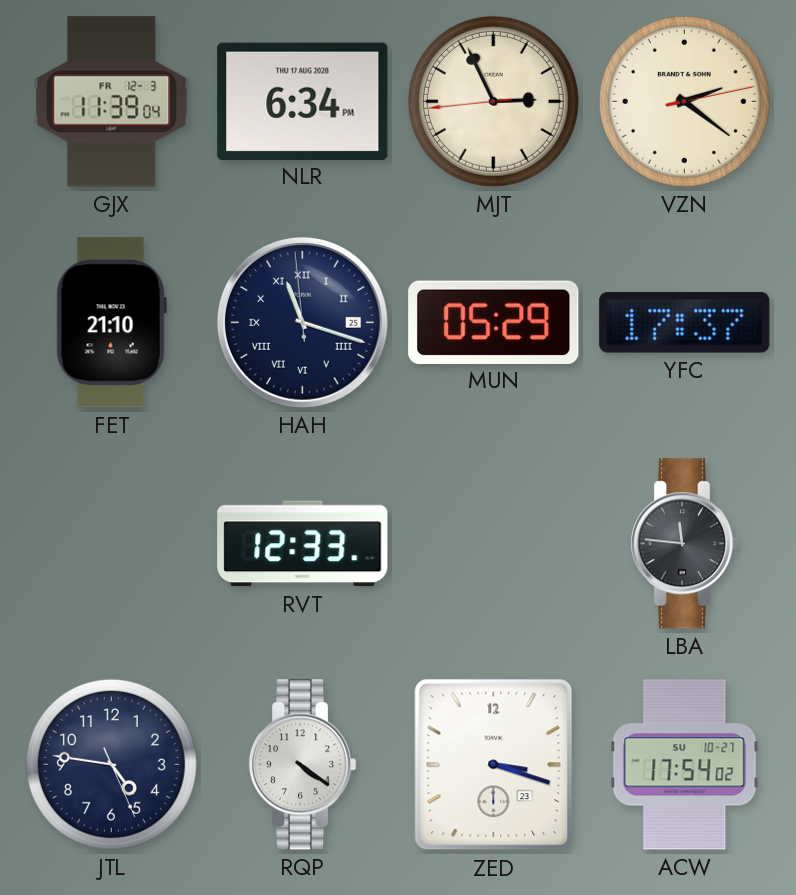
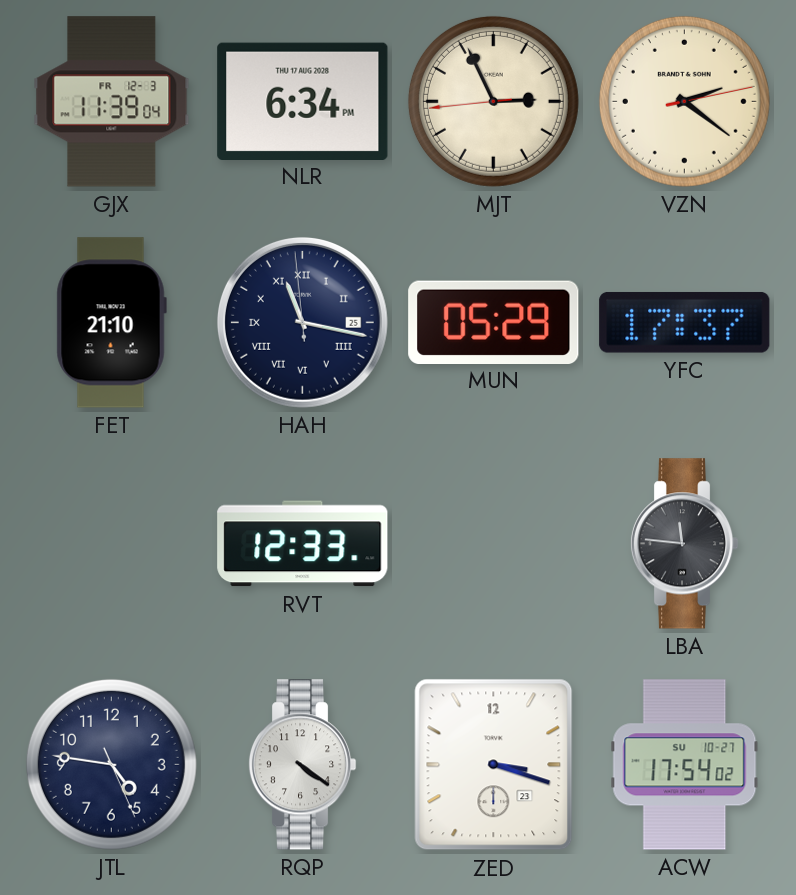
HAH: 11:17 -> 11:16
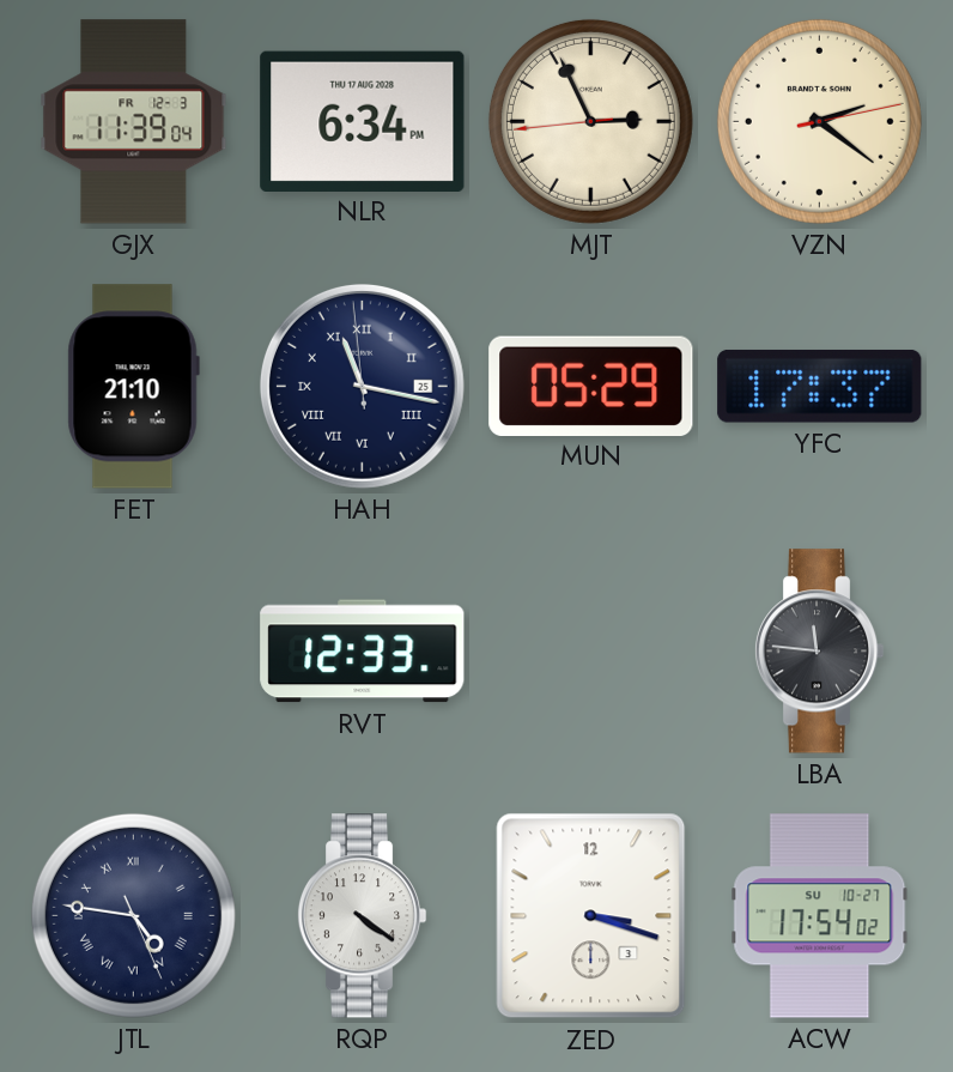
JTL numerals: Arabic -> Roman
ZED date: 23 -> 3
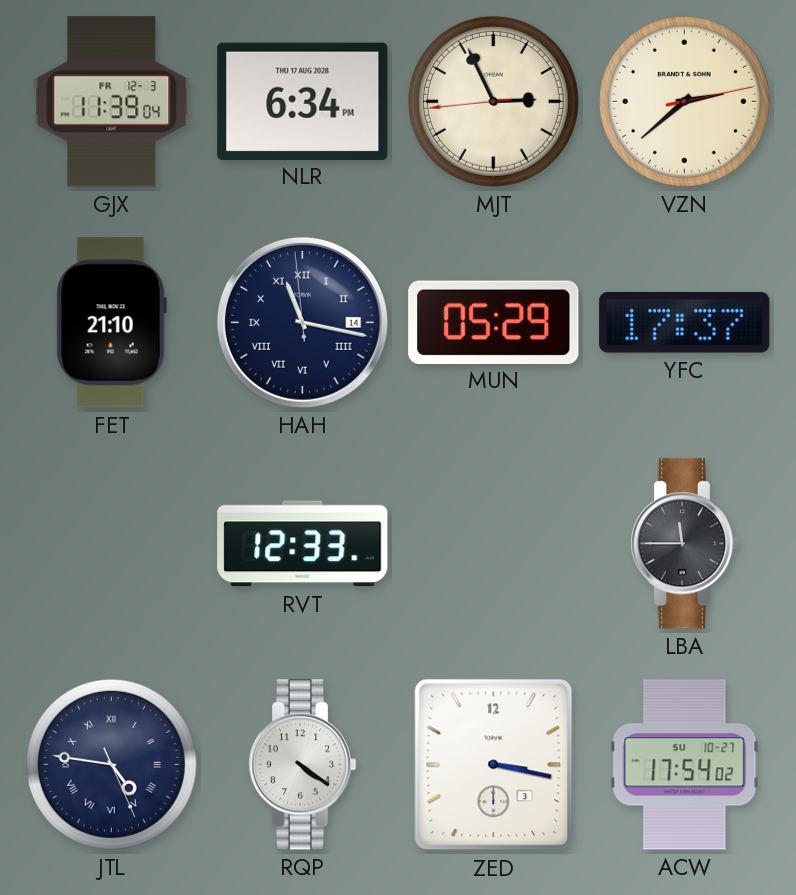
VZN: 2:21 -> 2:38
HAH date: 25 -> 14
LBA: 11:46 -> 11:45
ZED: 3:18 -> 3:17
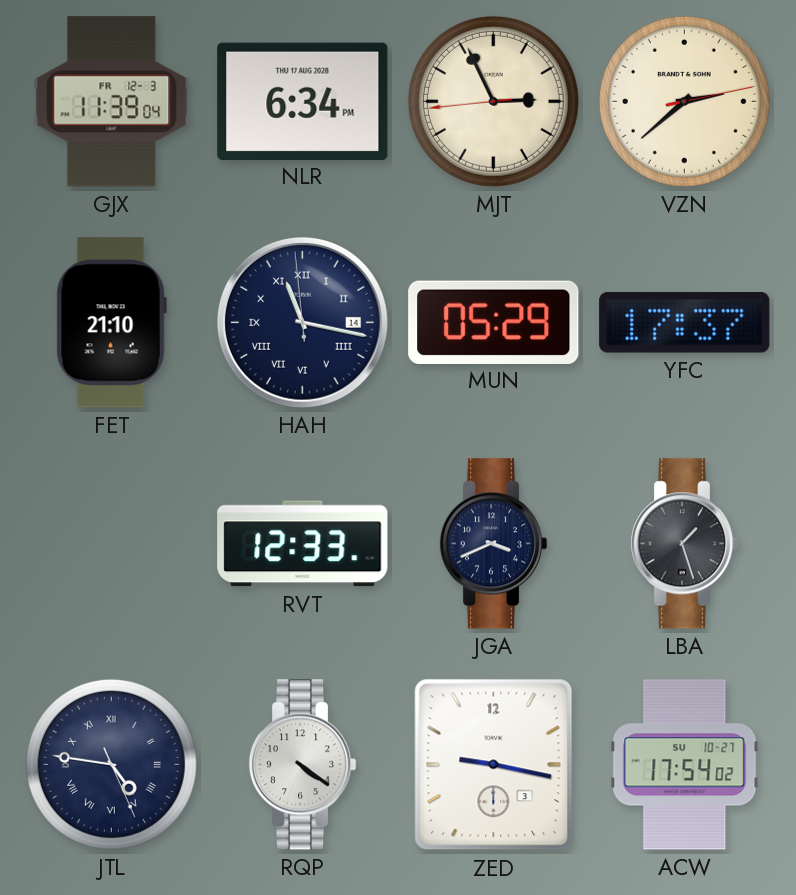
JGA: none -> 3:41
LBA: 11:45 -> 1:27
ZED: 3:17 -> 9:17
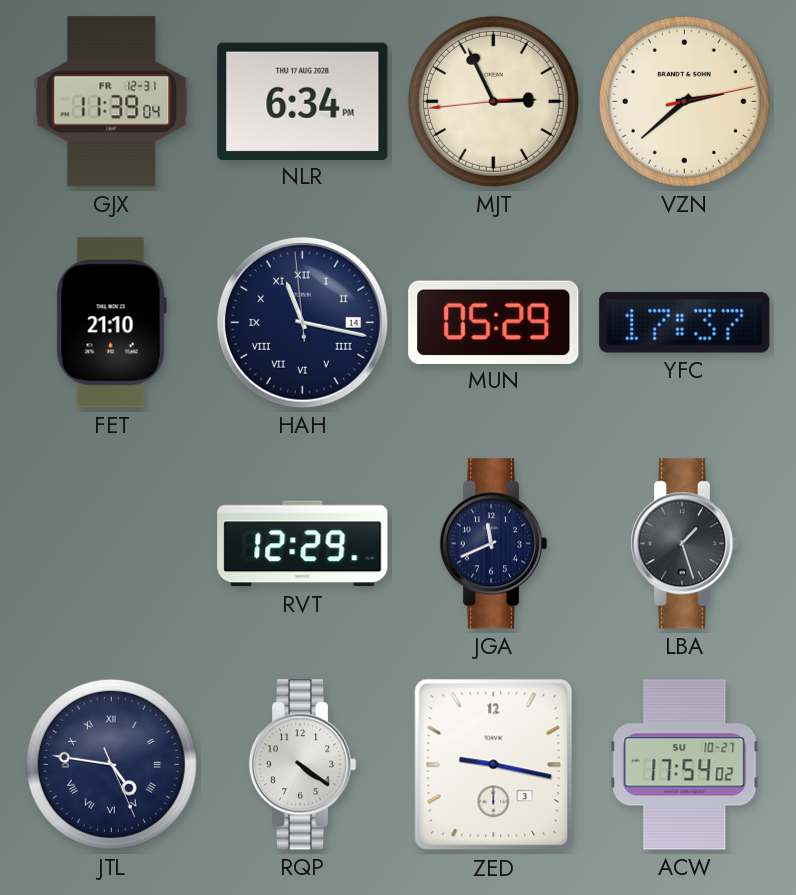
GJX date: FR 12-3 -> FR 12-31
RVT: 12:33 -> 12:29
JGA: 3:41 -> 11:41
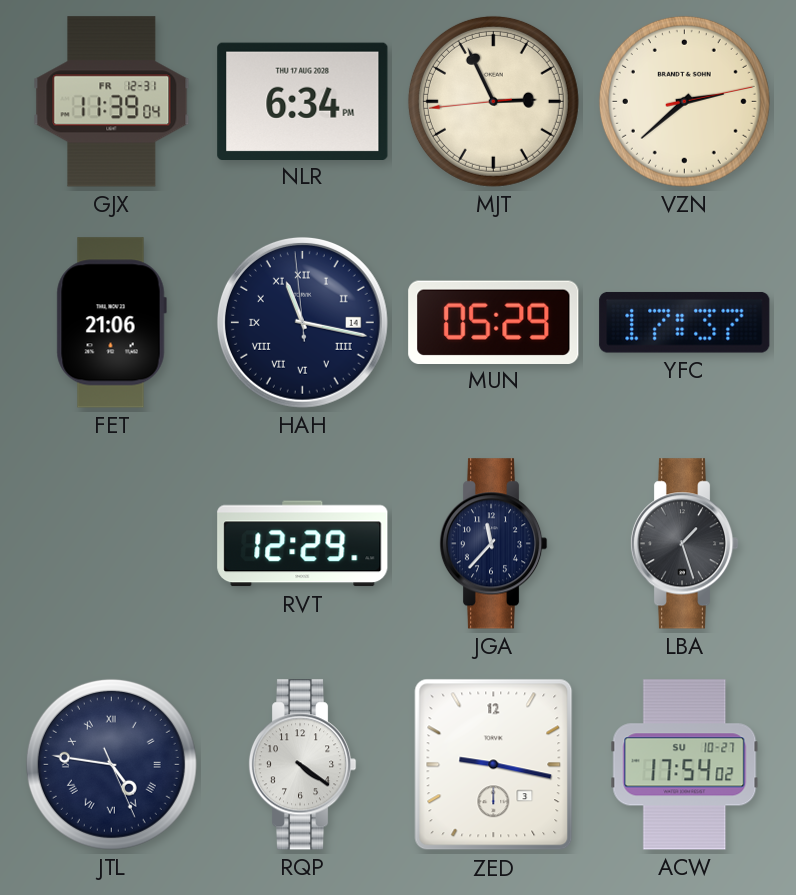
FET: 21:10 -> 21:06
JGA: 11:41 -> 11:37
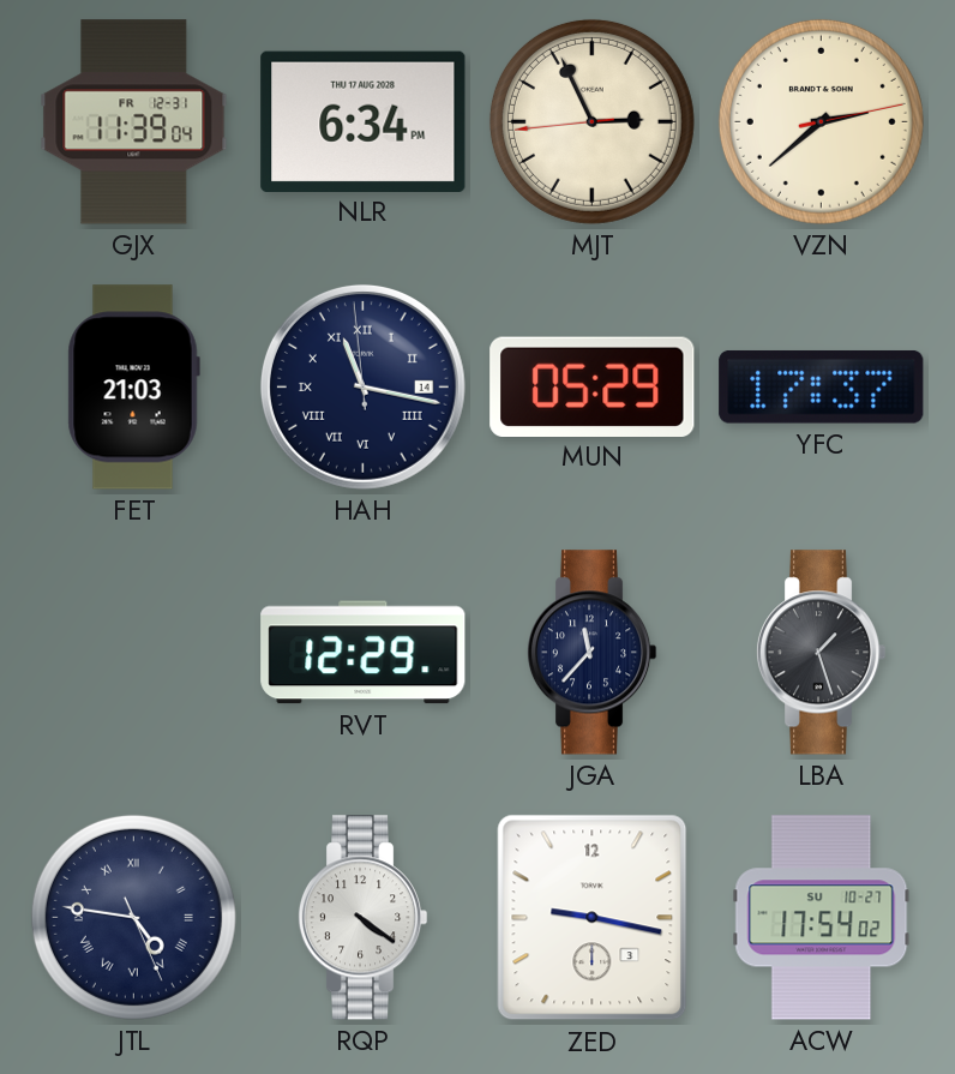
FET: 21:06 -> 21:03
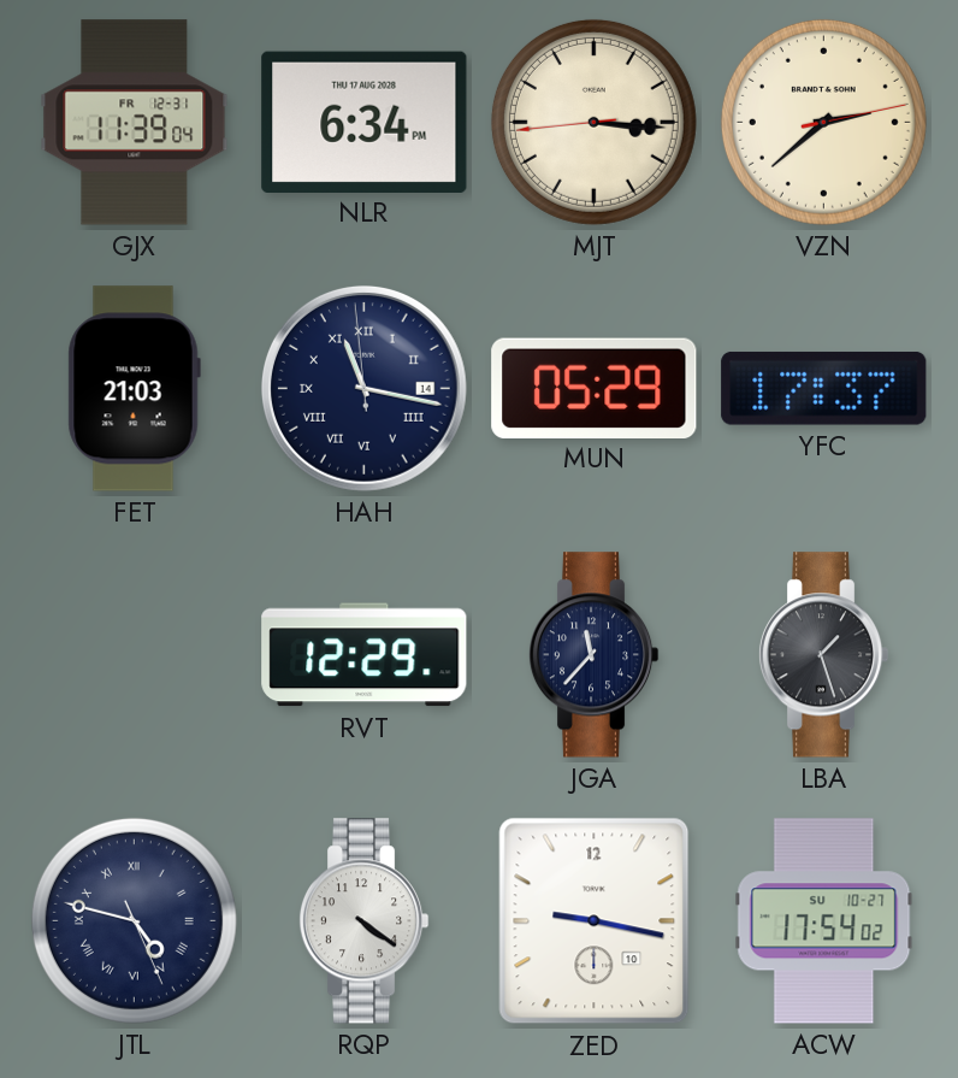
MJT: 2:55 -> 3:15
JTL: 4:46 -> 4:47
ZED date: 3 -> 10
